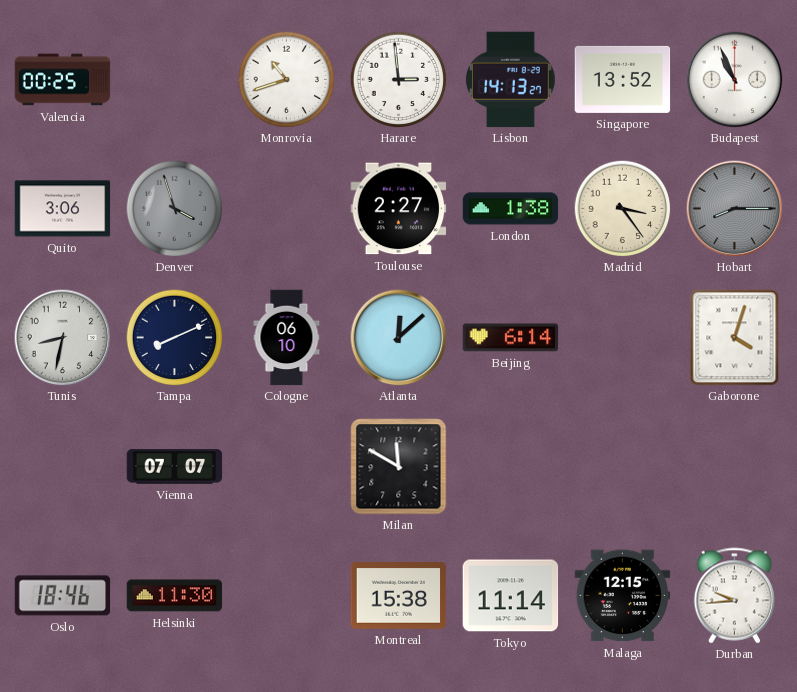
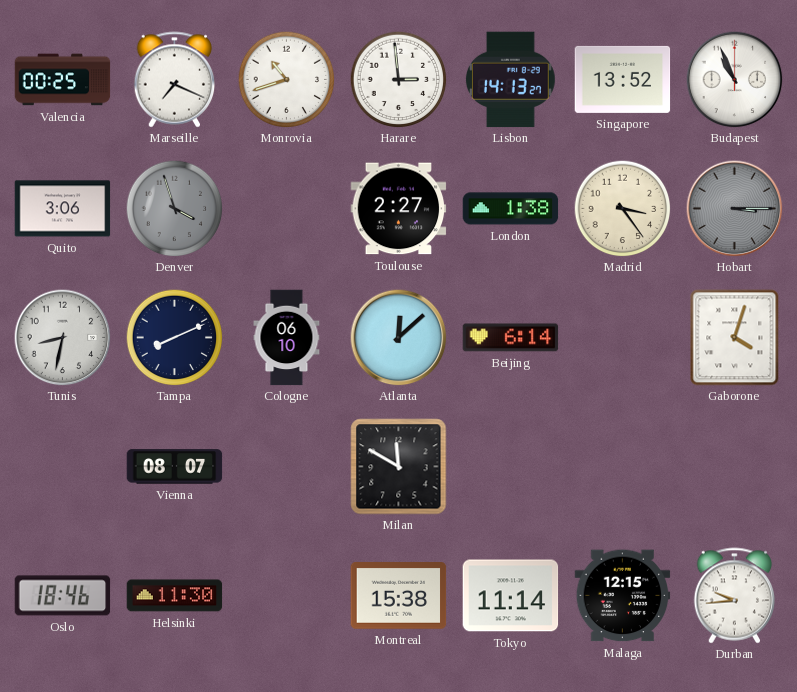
Marseille: none -> 7:19
Hobart: 8:15 -> 3:15
Vienna: 07:07 -> 08:07
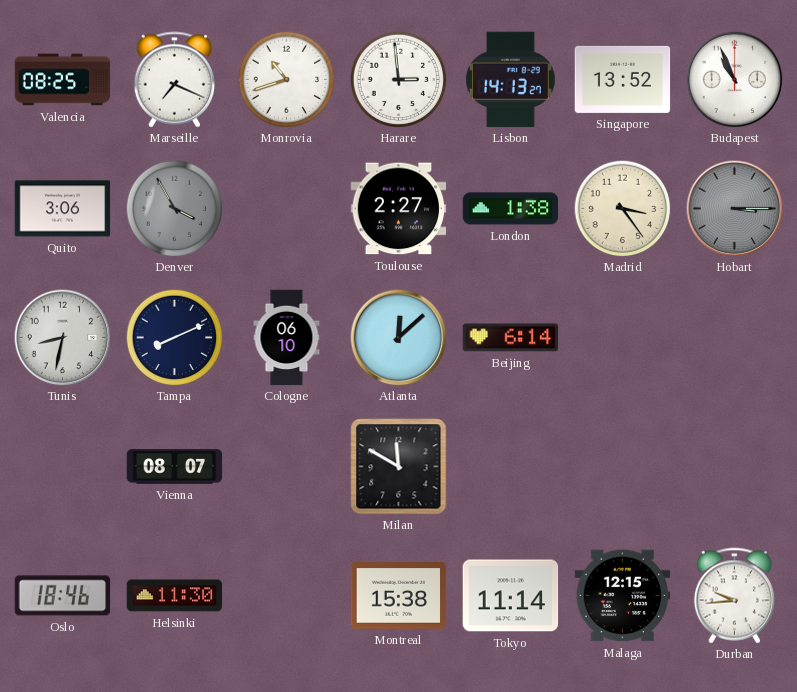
Valencia: 00:25 -> 08:25
Denver: 3:57 -> 3:55
Gaborone: 4:03 -> none
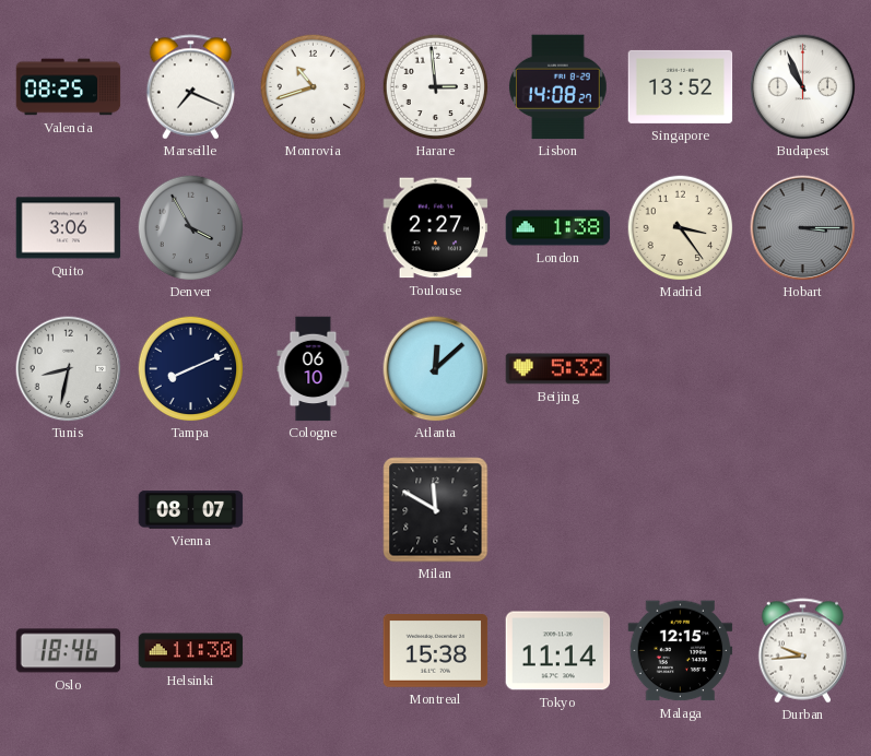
Lisbon: 14:13 -> 14:08
Beijing: 6:14 -> 5:32
